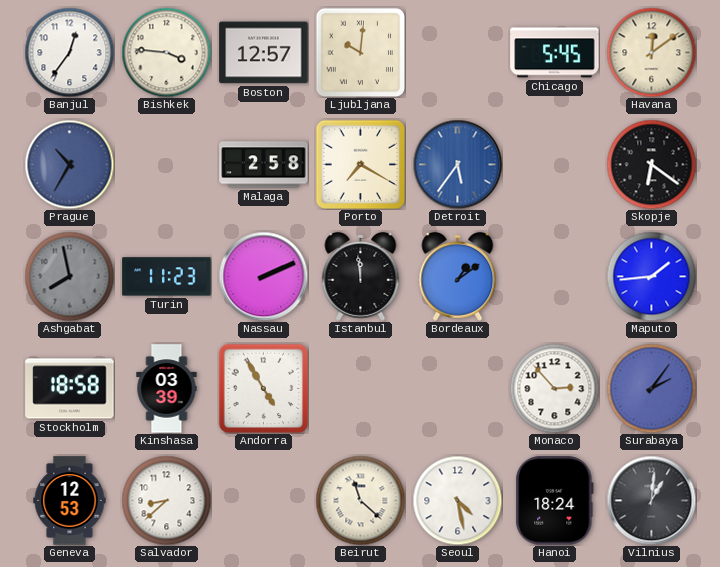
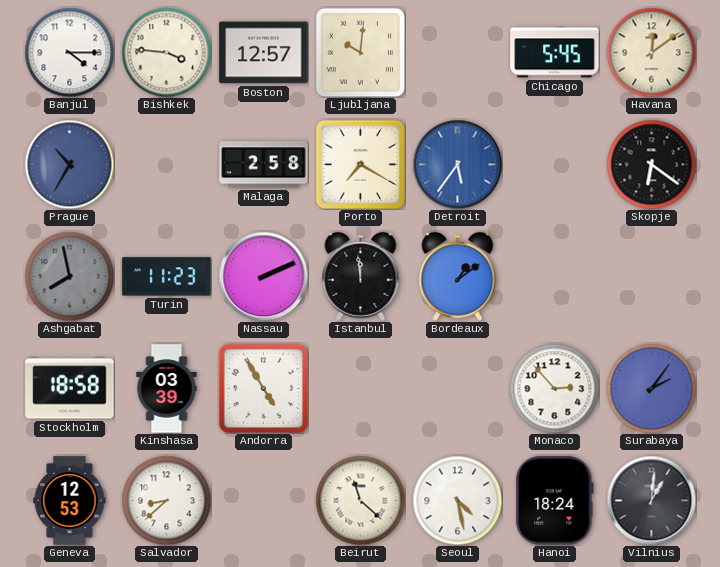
Banjul: 12:36 -> 4:15
Maputo: 1:44 -> none
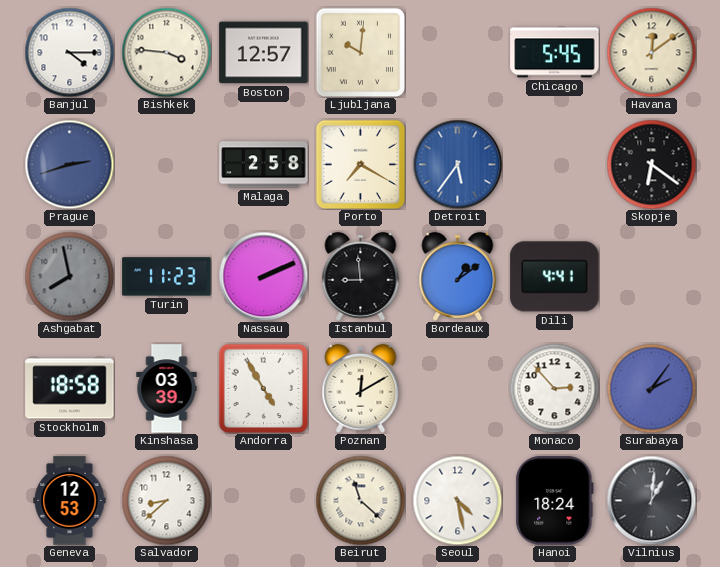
Prague: 10:35 -> 2:42
Istanbul: 11:59 -> 8:59
Dili: none -> 4:41
Poznan: none -> 12:10
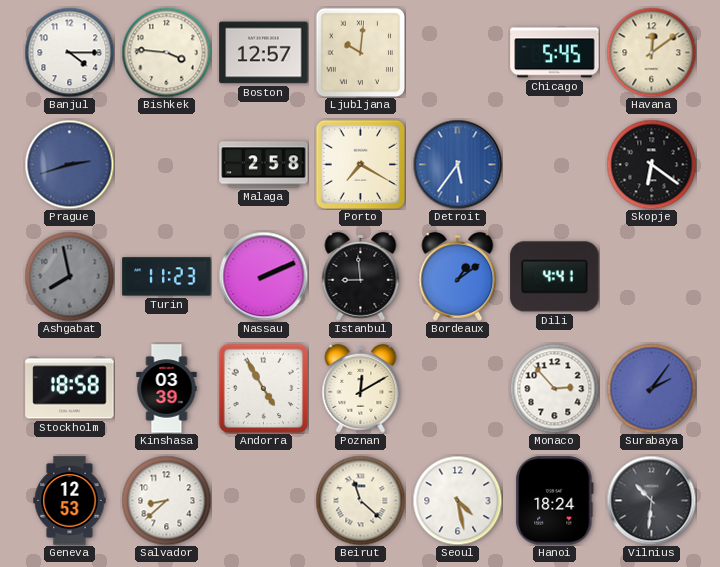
Vilnius: 1:01 -> 10:31
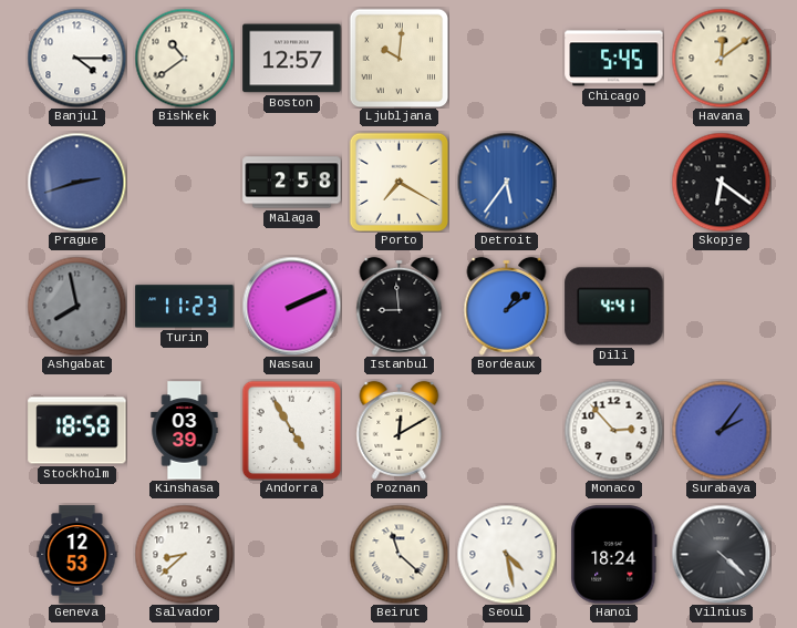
Bishkek: 3:46 -> 10:39
Vilnius: 10:31 -> 4:22
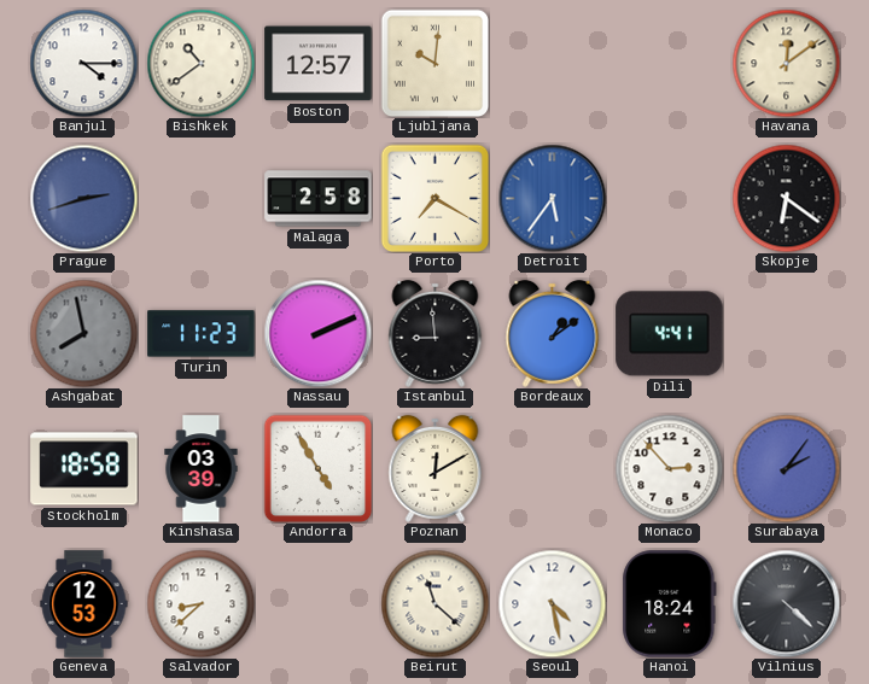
Chicago: 5:45 -> none
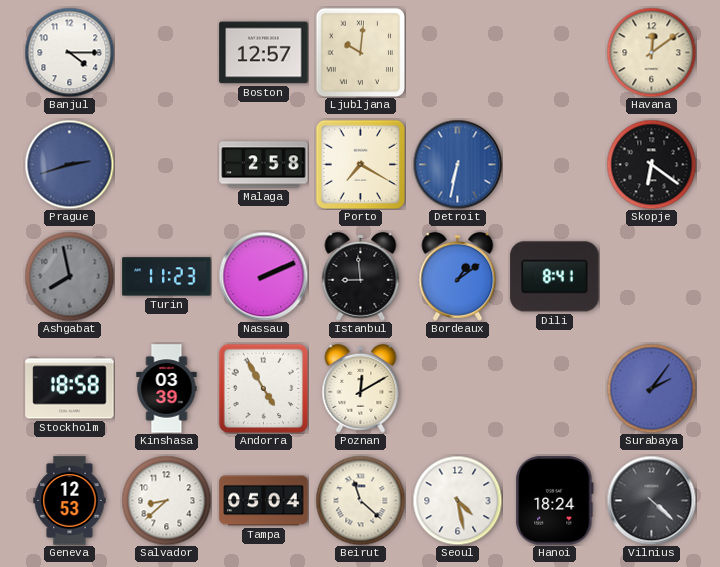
Bishkek: 10:39 -> none
Detroit: 5:36 -> 6:32
Dili: 4:41 -> 8:41
Monaco: 2:53 -> none
Tampa: none -> 05:04
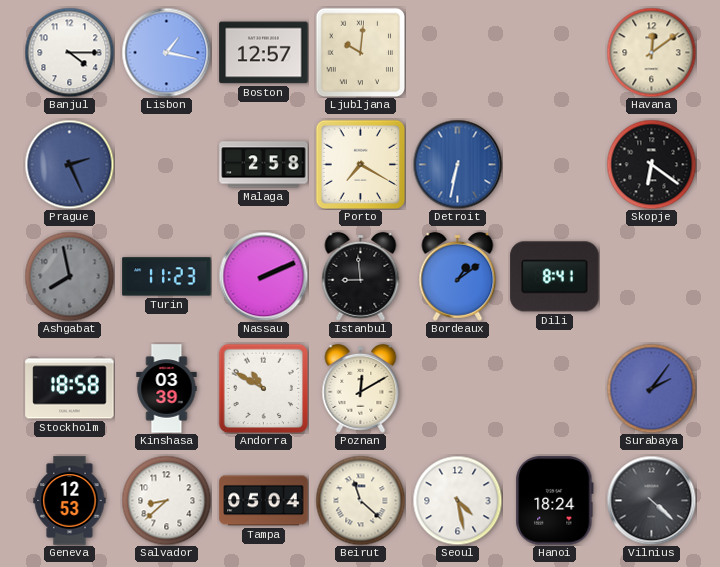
Lisbon: none -> 1:17
Prague: 2:42 -> 2:26
Andorra: 4:55 -> 10:50
